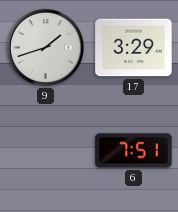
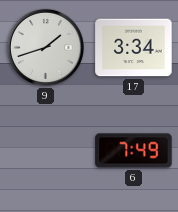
17: 3:29 -> 3:34
6: 7:51 -> 7:49
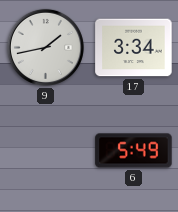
9: 1:42 -> 1:43
6: 7:49 -> 5:49
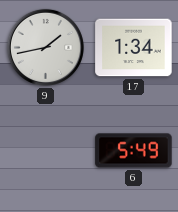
17: 3:34 -> 1:34
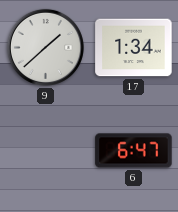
9: 1:43 -> 1:38
6: 5:49 -> 6:47
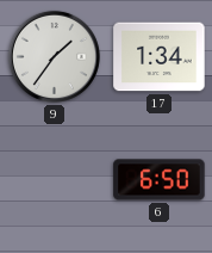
9: 1:38 -> 1:36
6: 6:47 -> 6:50
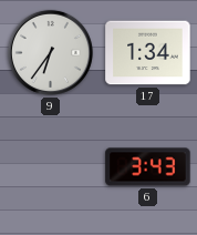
9: 1:36 -> 6:36
6: 6:50 -> 3:43
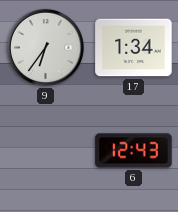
6: 3:43 -> 12:43
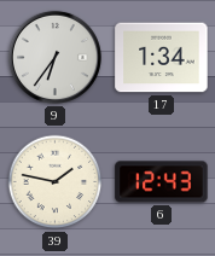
39: none -> 1:47
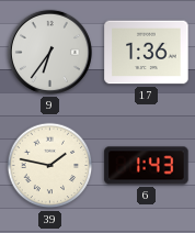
17: 1:34 -> 1:36
6: 12:43 -> 1:43
